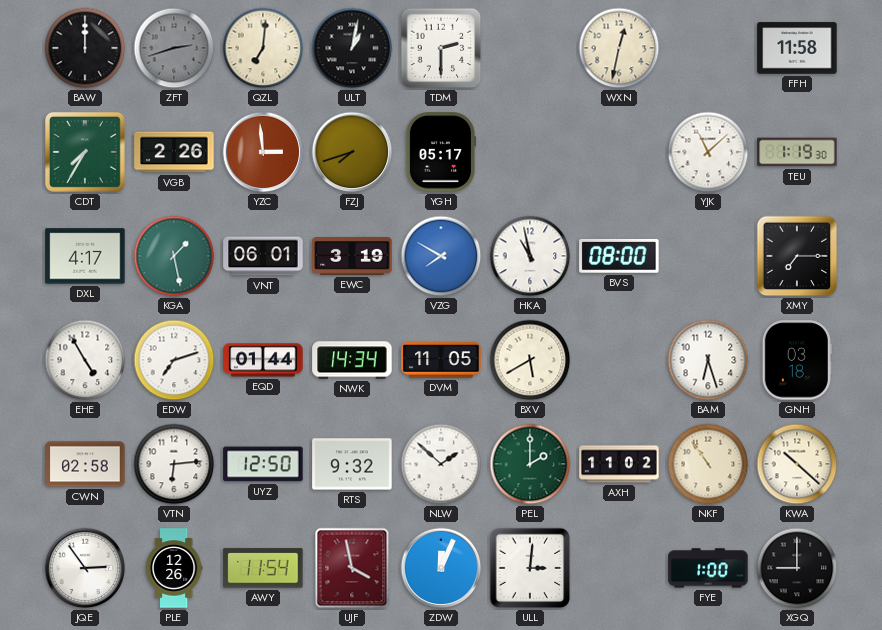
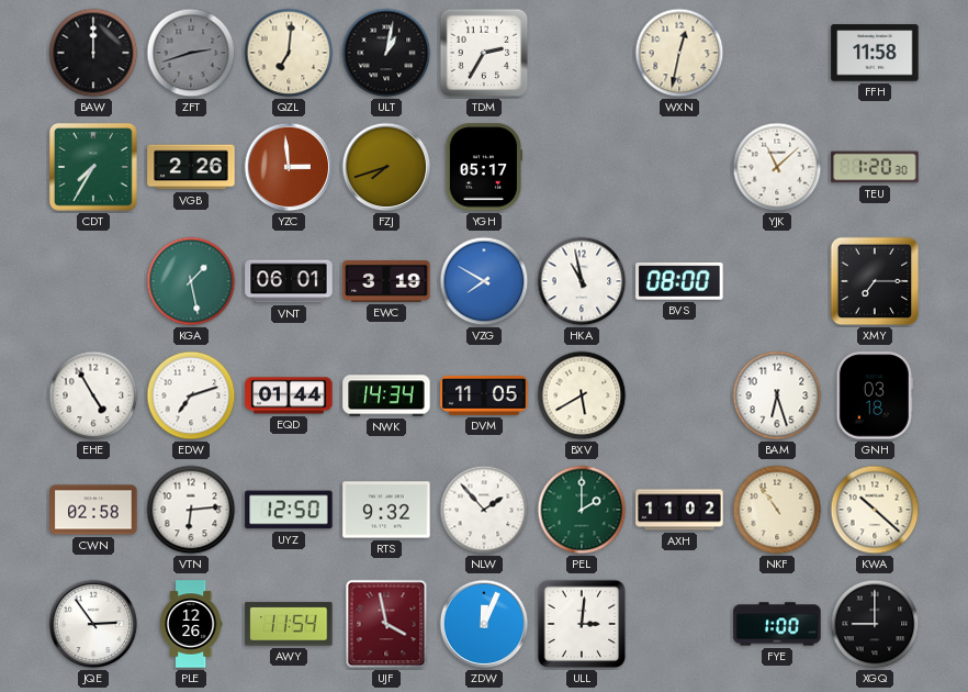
TDM: 2:30 -> 2:35
TEU: 1:19 -> 1:20
DXL: 4:17 -> none
NLW: 1:52 -> 1:53
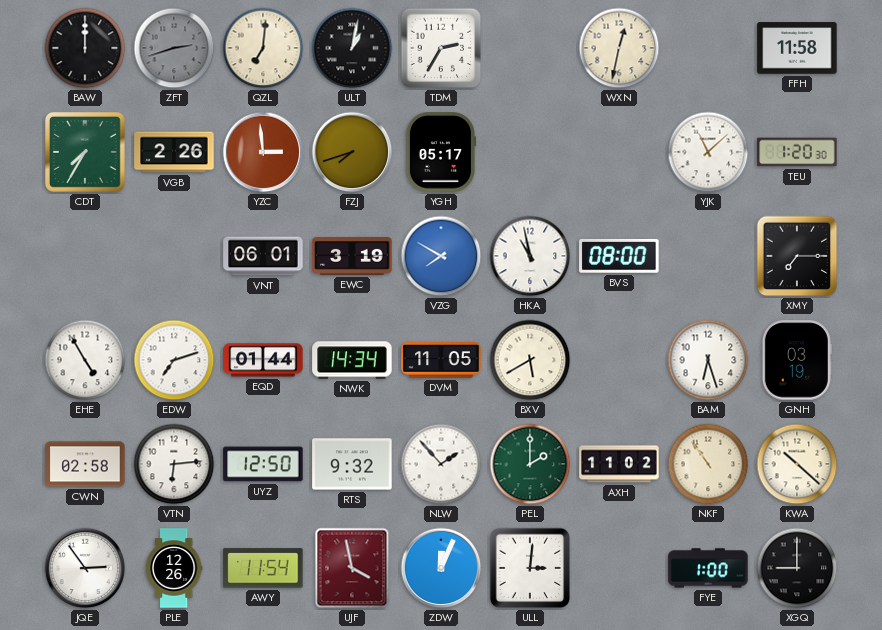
KGA: 1:28 -> none
GNH: 03:18 -> 03:19
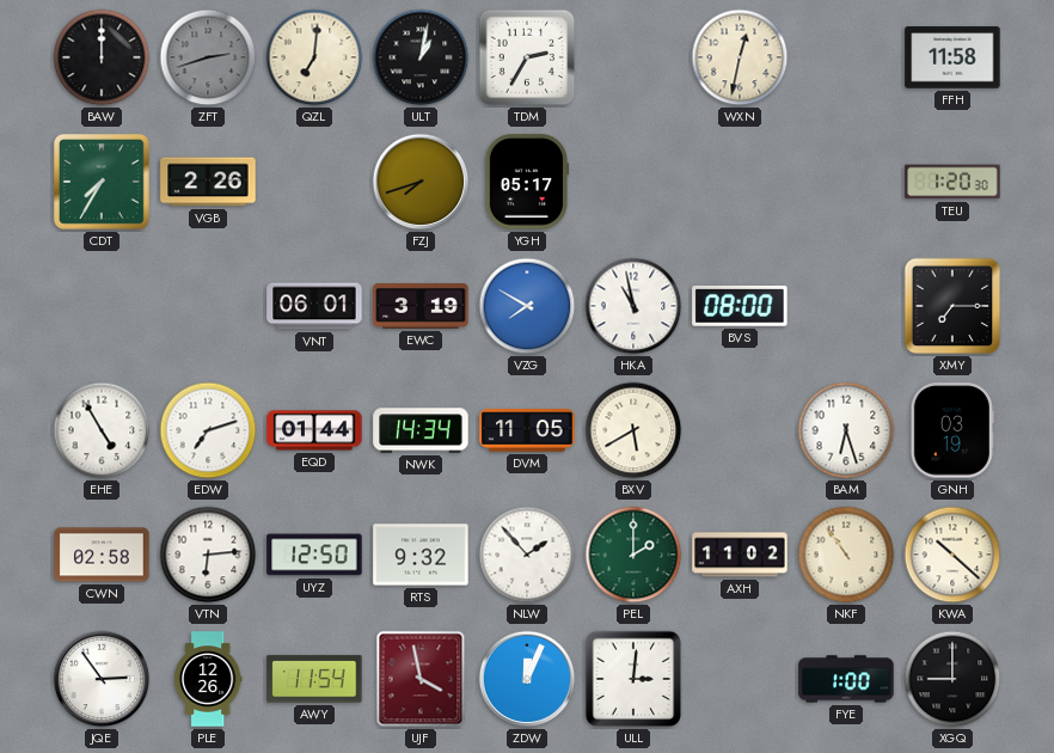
YZC: 2:59 -> none
YJK: 11:08 -> none
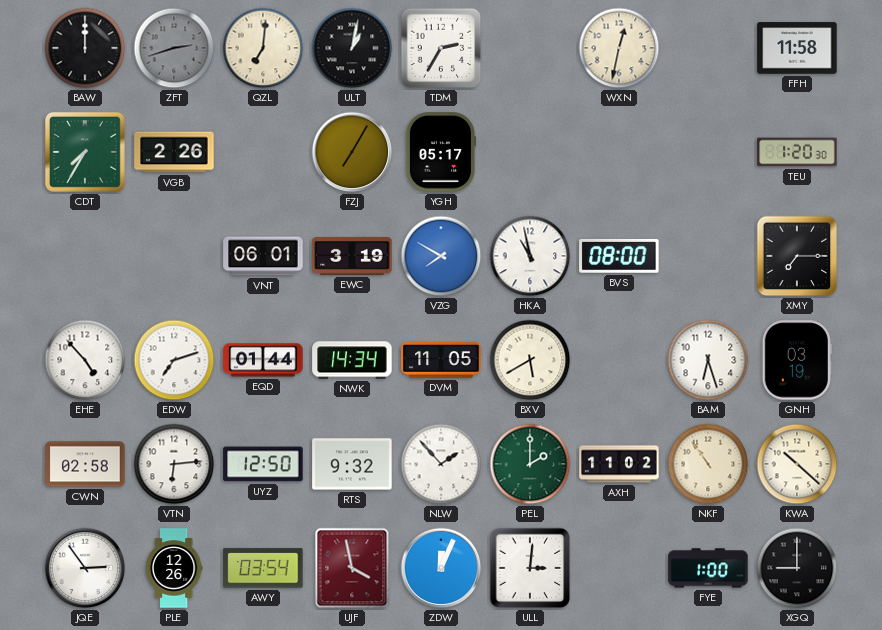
FZJ: 7:42 -> 7:05
EHE: 4:55 -> 4:53
AWY: 11:54 -> 03:54
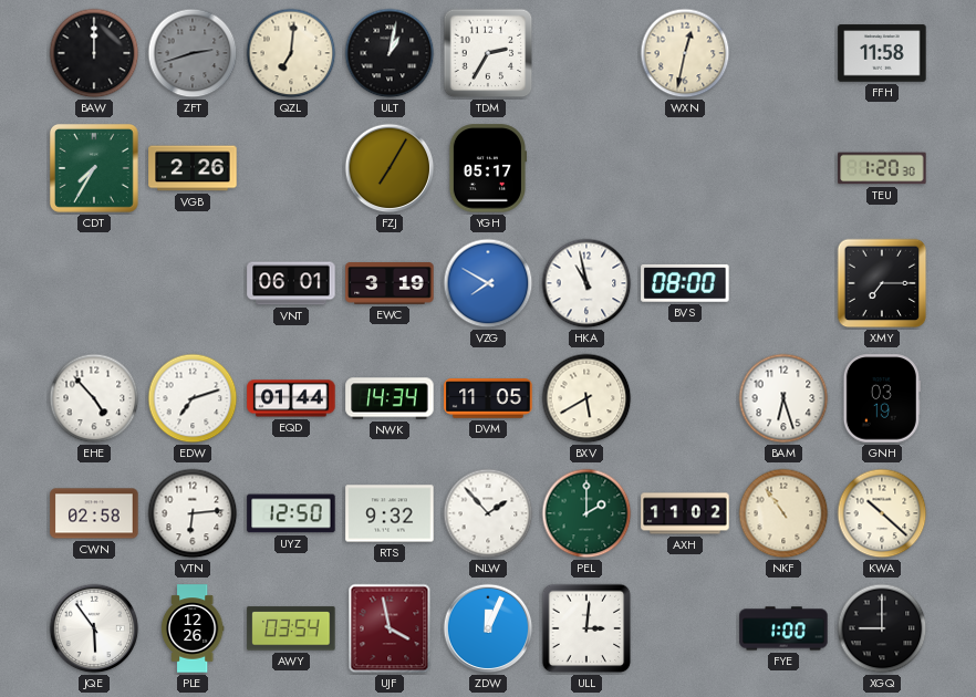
JQE: 2:54 -> 5:54
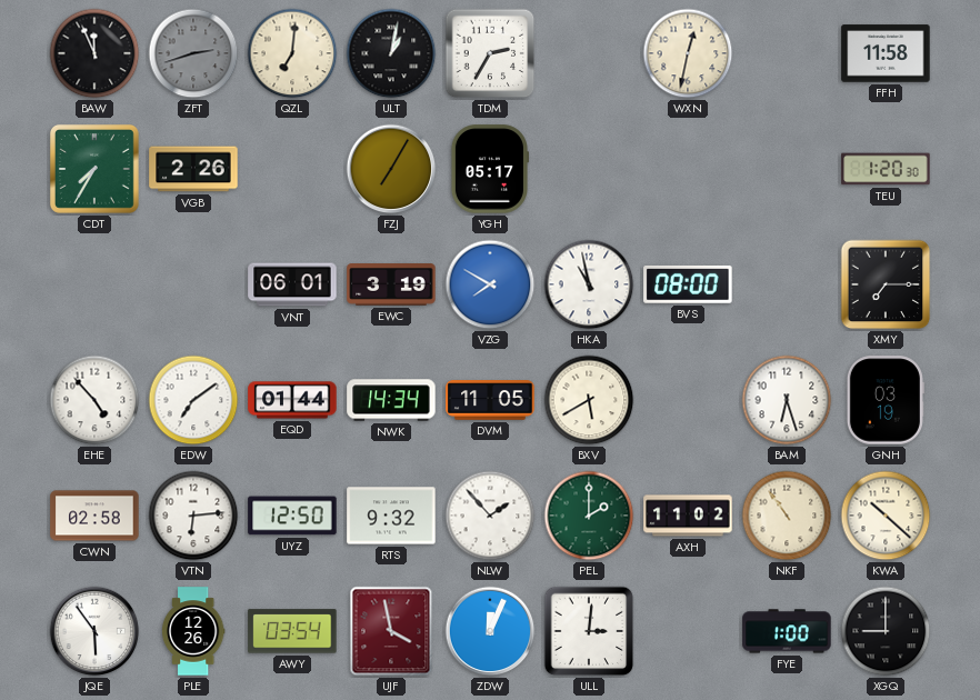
BAW: 12:00 -> 11:56
EDW: 7:12 -> 7:09
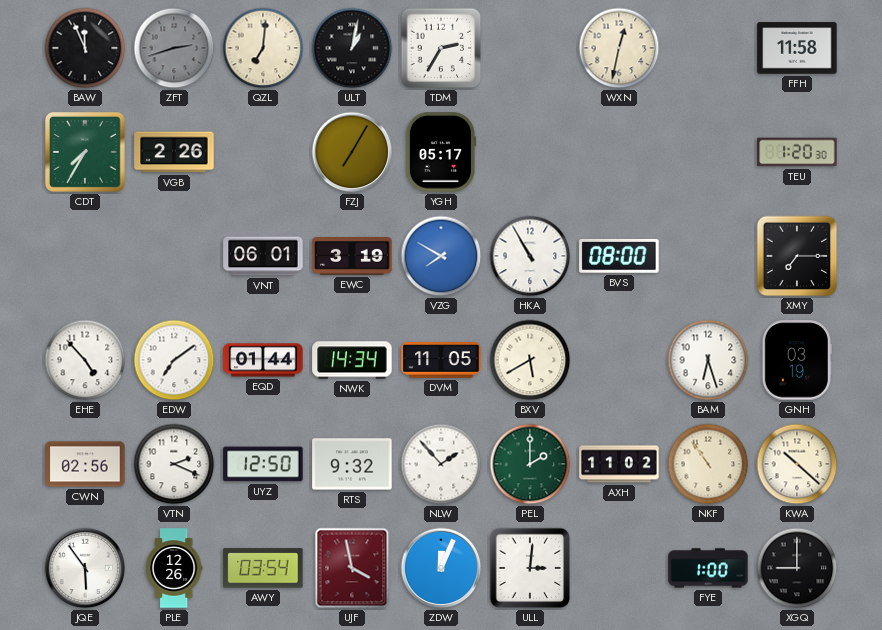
HKA: 10:58 -> 10:55
CWN: 02:58 -> 02:56
VTN: 6:14 -> 2:19
